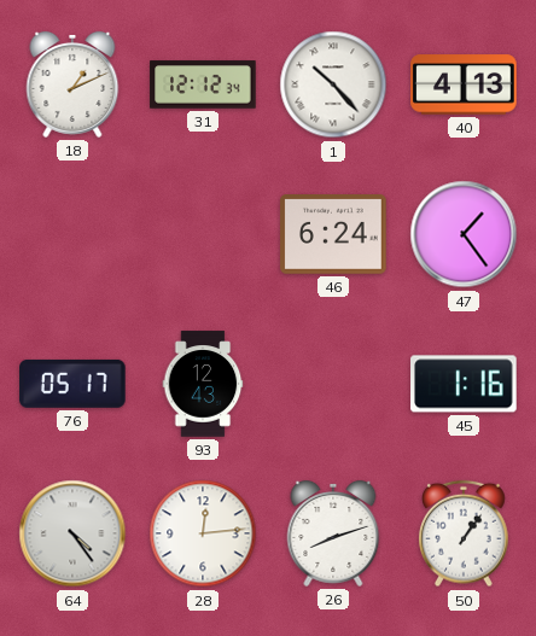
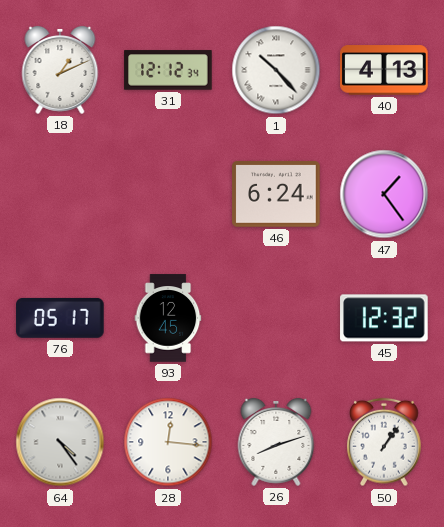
93: 12:43 -> 12:45
45: 1:16 -> 12:32
28: 12:14 -> 12:16
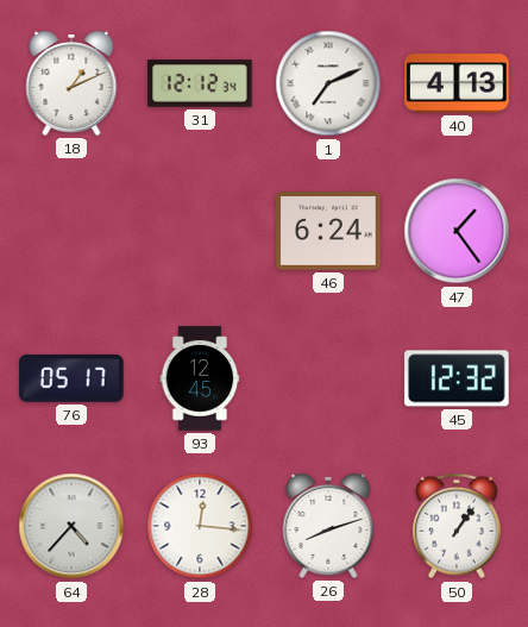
1: 10:23 -> 7:11
64: 4:24 -> 4:37
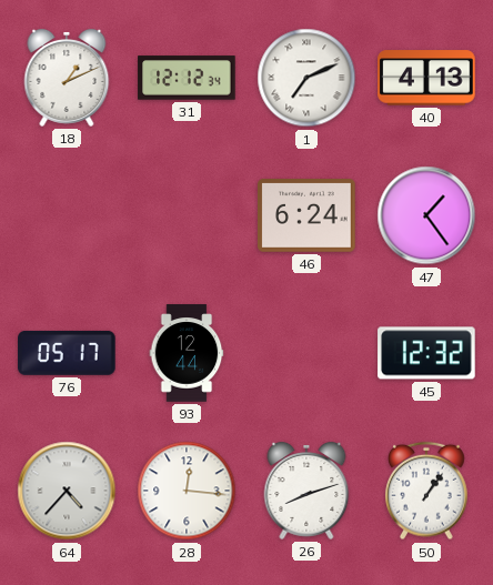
93: 12:45 -> 12:44
